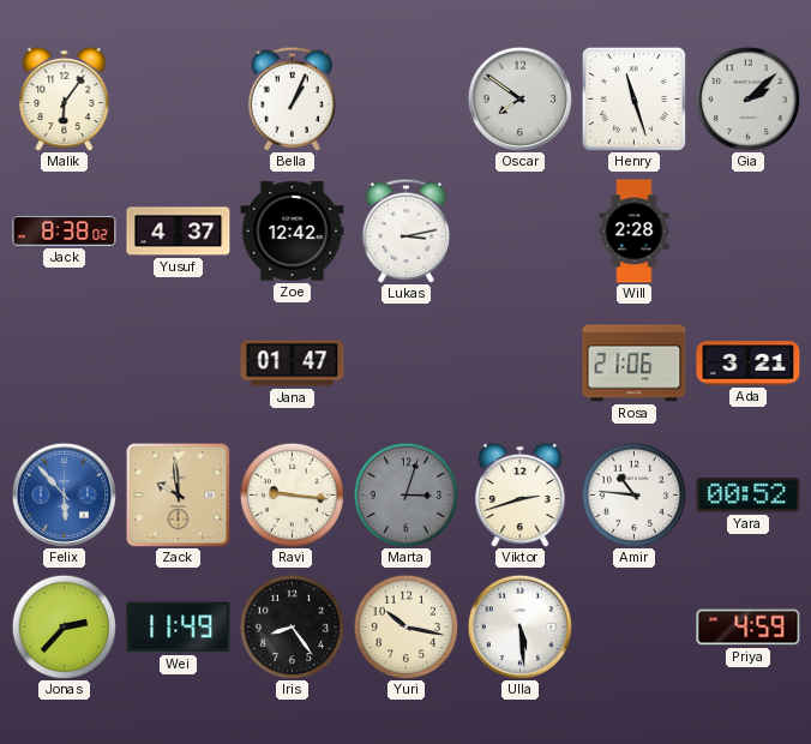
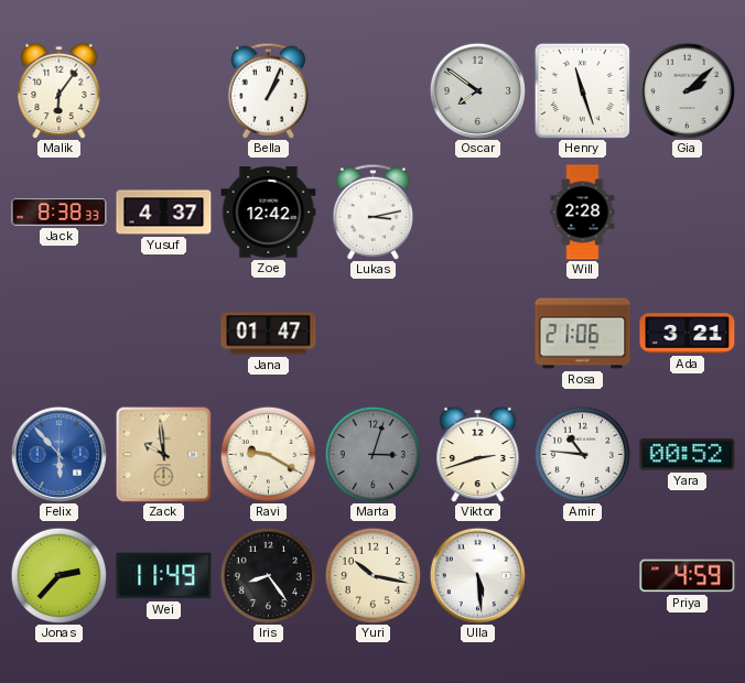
Jack: 8:38:02 -> 8:38:33
Ravi: 9:16 -> 9:20
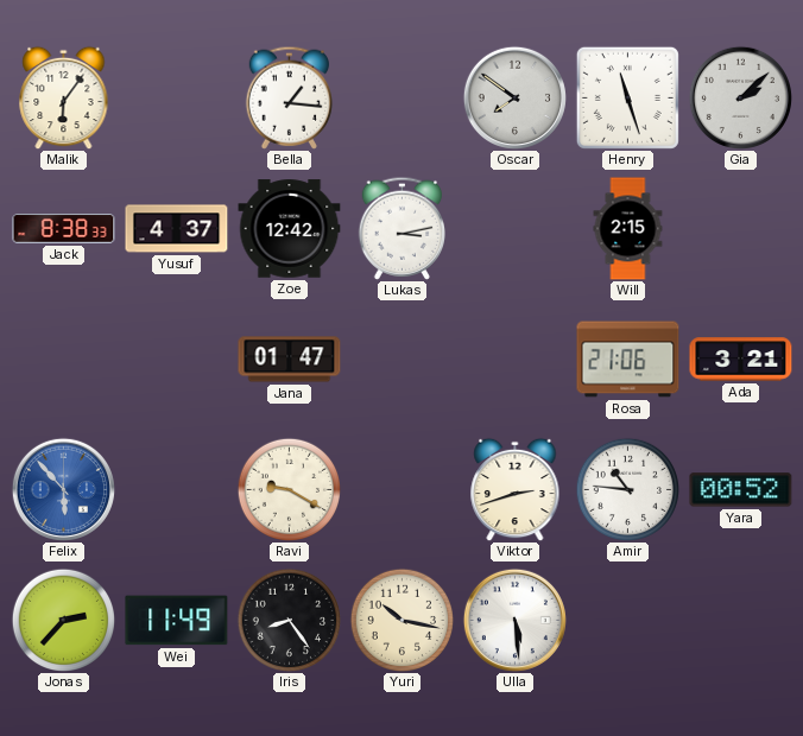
Bella: 1:04 -> 1:16
Will: 2:28 -> 2:15
Zack: 9:59 -> none
Marta: 3:03 -> none
Priya: 4:59 -> none
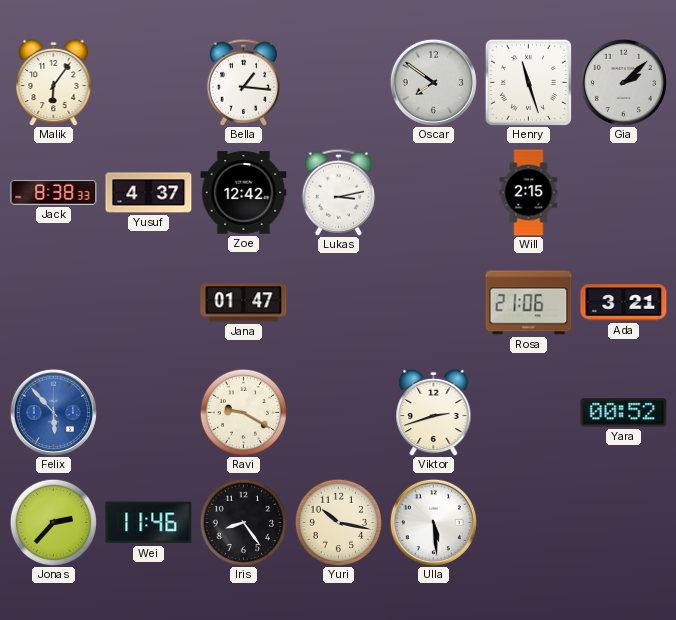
Amir: 10:46 -> none
Wei: 11:49 -> 11:46
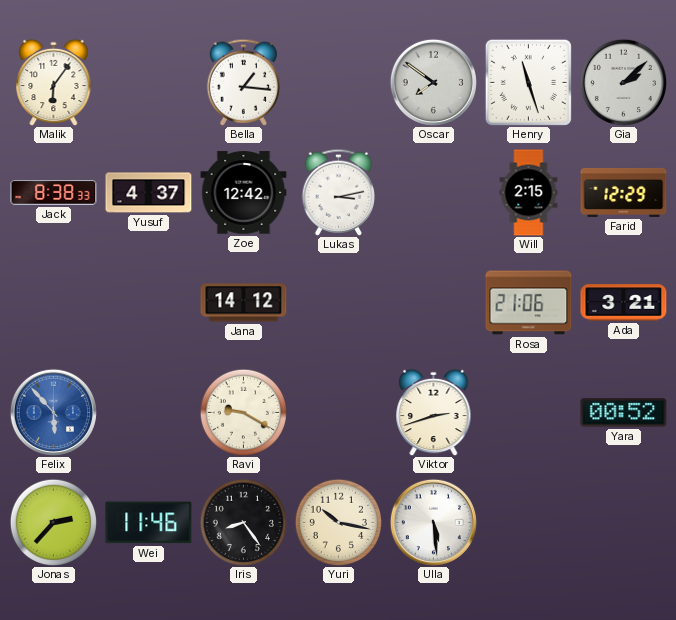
Farid: none -> 12:29
Jana: 01:47 -> 14:12
